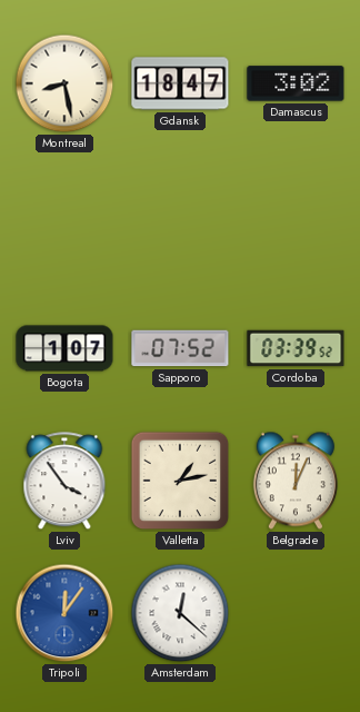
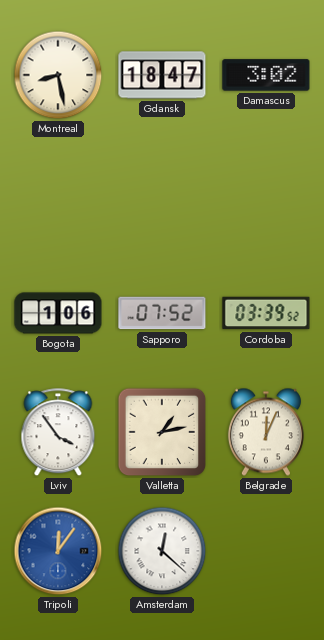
Bogota: 1:07 -> 1:06
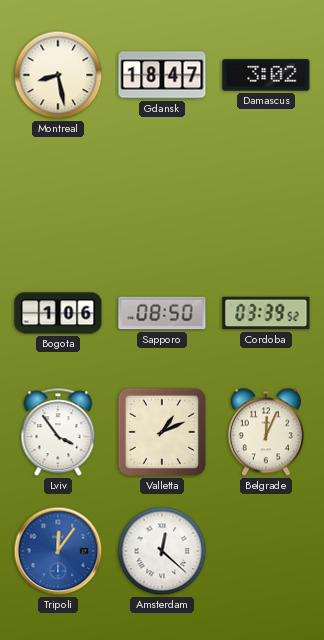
Sapporo: 07:52 -> 08:50
Valletta: 1:13 -> 1:11
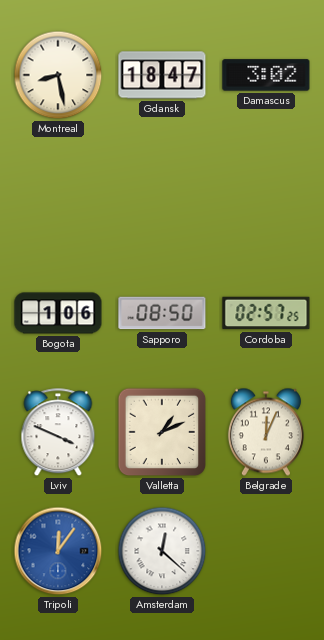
Cordoba: 03:39 -> 02:57
Lviv: 3:54 -> 3:49
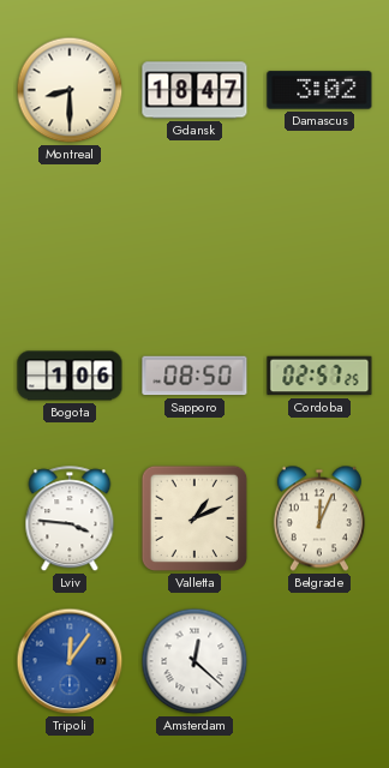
Montreal: 8:28 -> 8:30
Lviv: 3:49 -> 3:46
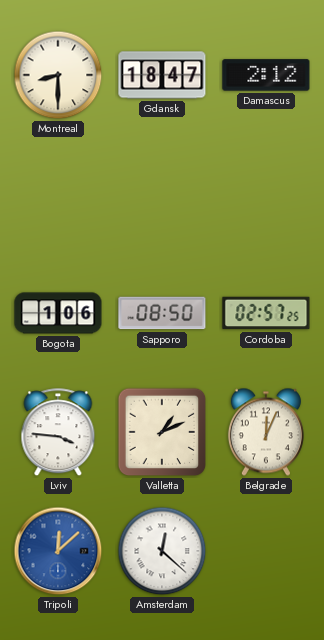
Damascus: 3:02 -> 2:12
Tripoli: 12:06 -> 12:08
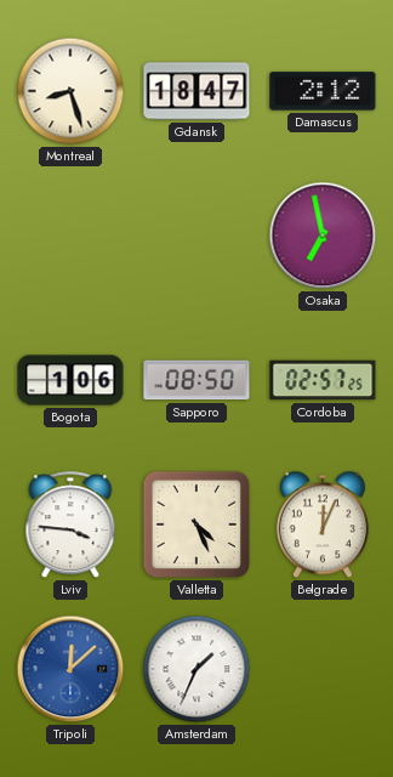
Montreal: 8:30 -> 8:27
Osaka: none -> 6:58
Valletta: 1:11 -> 4:26
Amsterdam: 12:22 -> 1:34
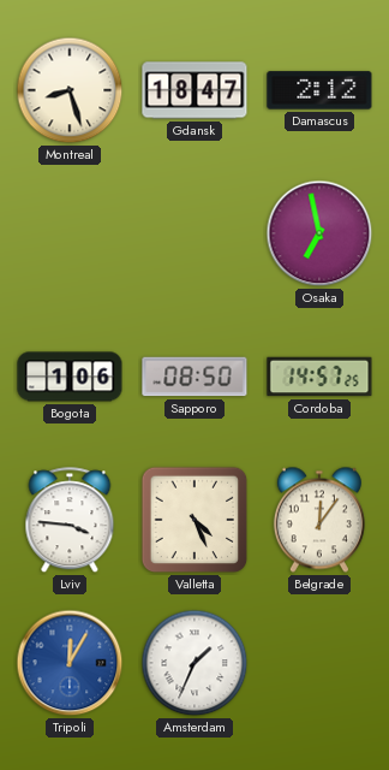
Cordoba: 02:57 -> 14:57
Belgrade: 12:04 -> 12:06
Tripoli: 12:08 -> 12:05
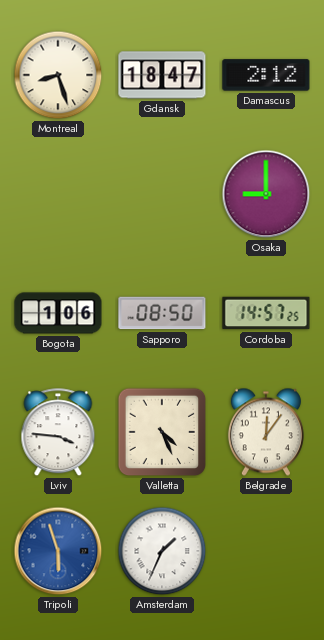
Osaka: 6:58 -> 9:00
Tripoli: 12:05 -> 5:57
